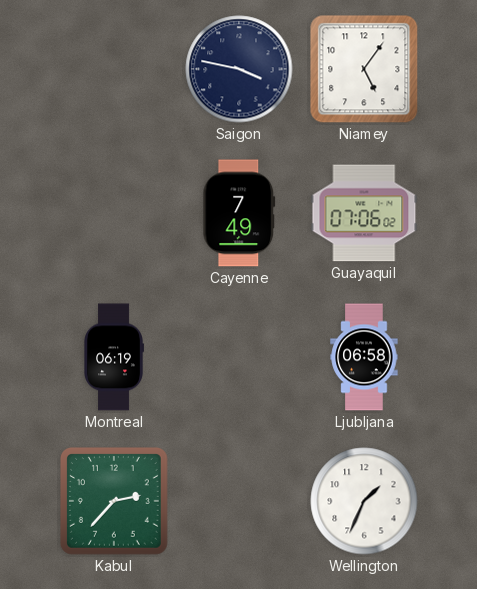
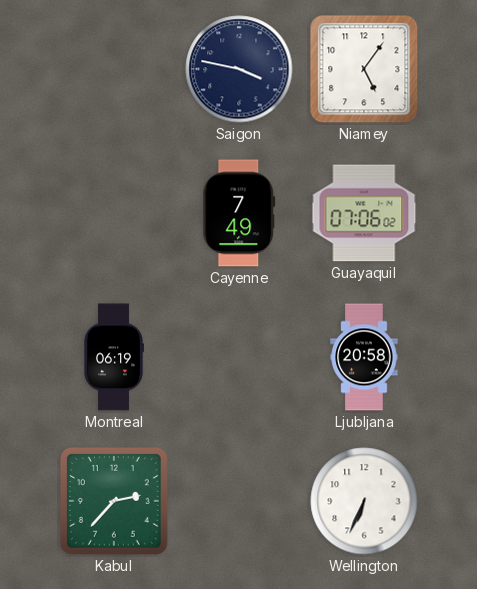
Ljubljana: 06:58 -> 20:58
Wellington: 1:34 -> 6:34
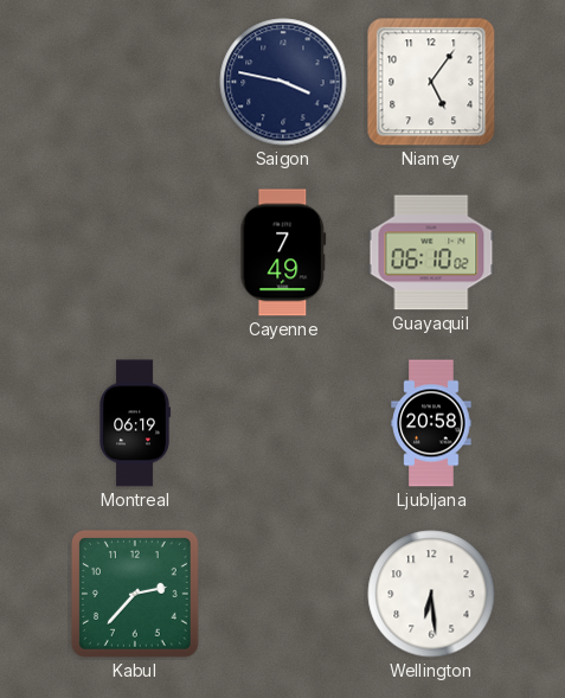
Guayaquil: 07:06 -> 06:10
Wellington: 6:34 -> 6:29
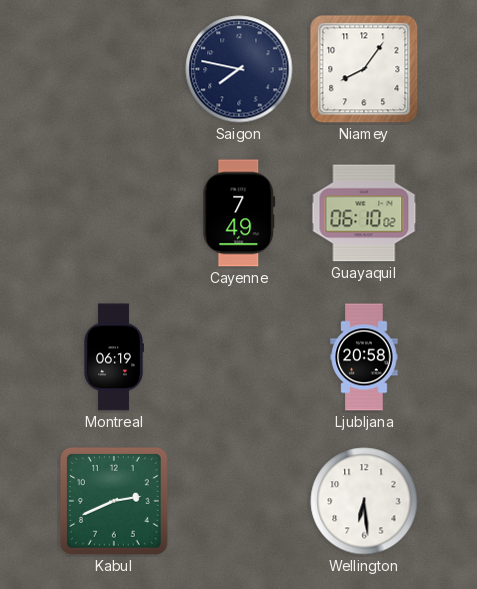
Saigon: 3:47 -> 7:47
Niamey: 5:06 -> 8:06
Kabul: 2:37 -> 2:41
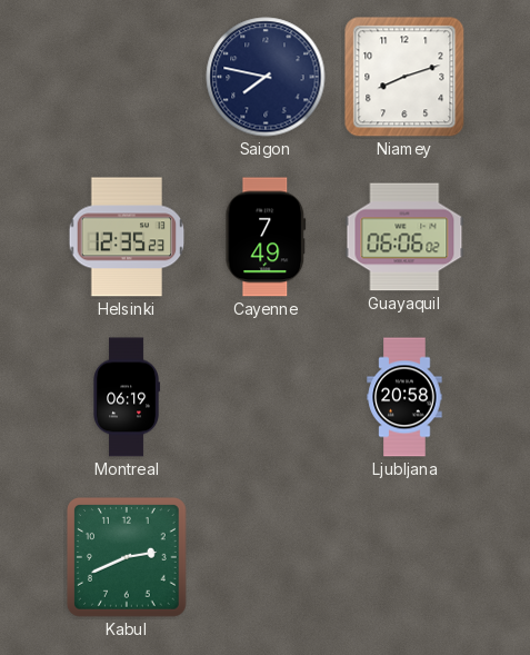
Niamey: 8:06 -> 8:12
Helsinki: none -> 12:35
Guayaquil: 06:10 -> 06:06
Wellington: 6:29 -> none
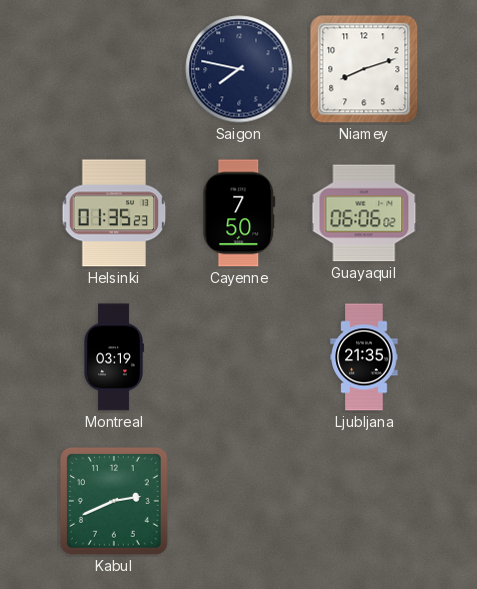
Helsinki: 12:35 -> 01:35
Cayenne: 7:49 -> 7:50
Montreal: 06:19 -> 03:19
Ljubljana: 20:58 -> 21:35
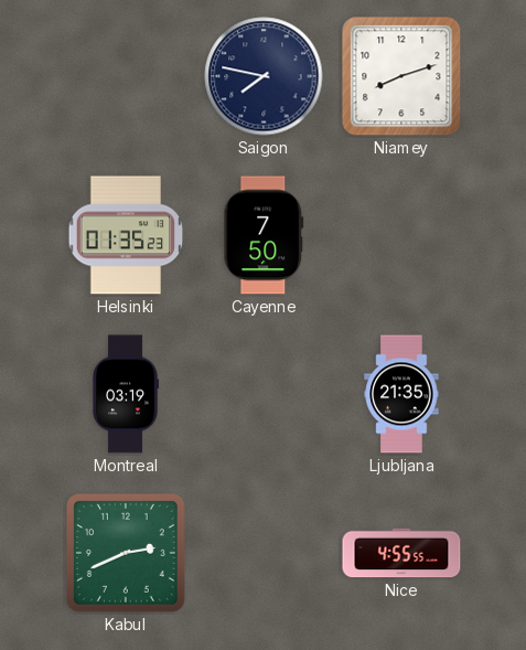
Guayaquil: 06:06 -> none
Nice: none -> 4:55
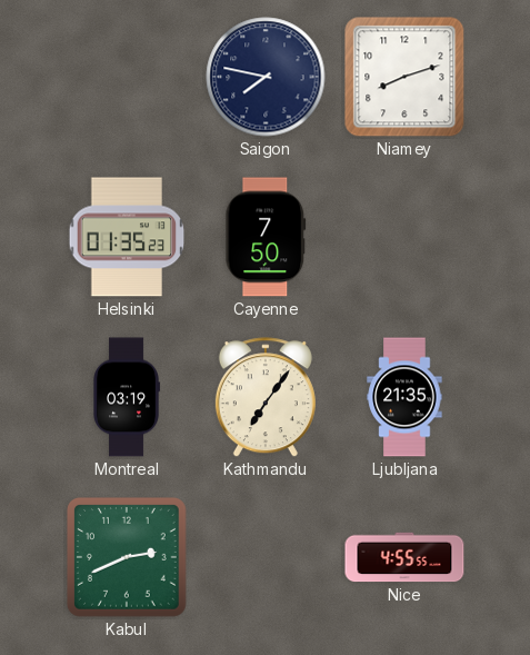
Kathmandu: none -> 7:06
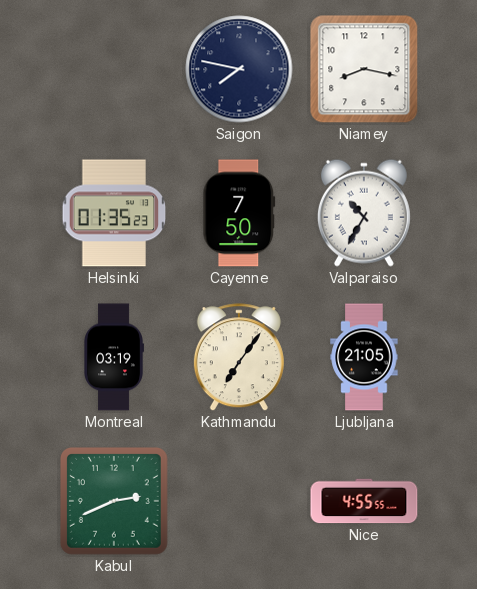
Niamey: 8:12 -> 8:17
Valparaiso: none -> 10:35
Ljubljana: 21:35 -> 21:05
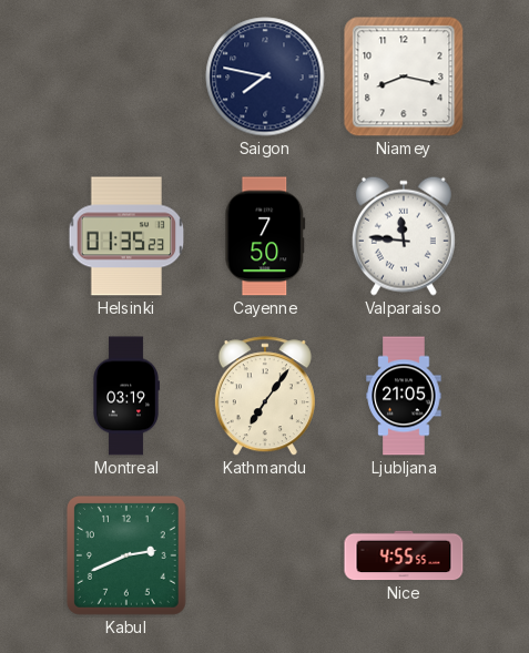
Valparaiso: 10:35 -> 11:46
